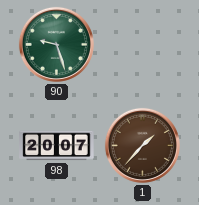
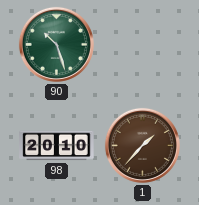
90: 9:27 -> 10:27
98: 20:07 -> 20:10
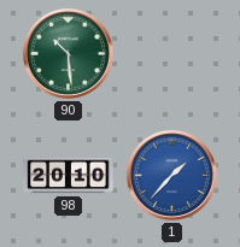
90: 10:27 -> 10:29
1 dial: brown -> blue
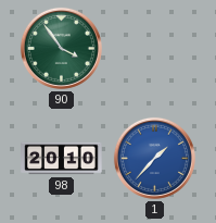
90: 10:29 -> 3:54
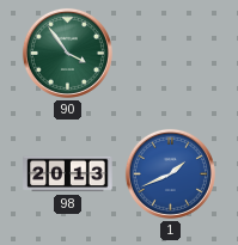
98: 20:10 -> 20:13
1: 1:37 -> 1:41
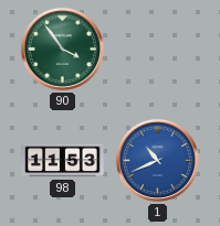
98: 20:13 -> 11:53
1: 1:41 -> 10:41
